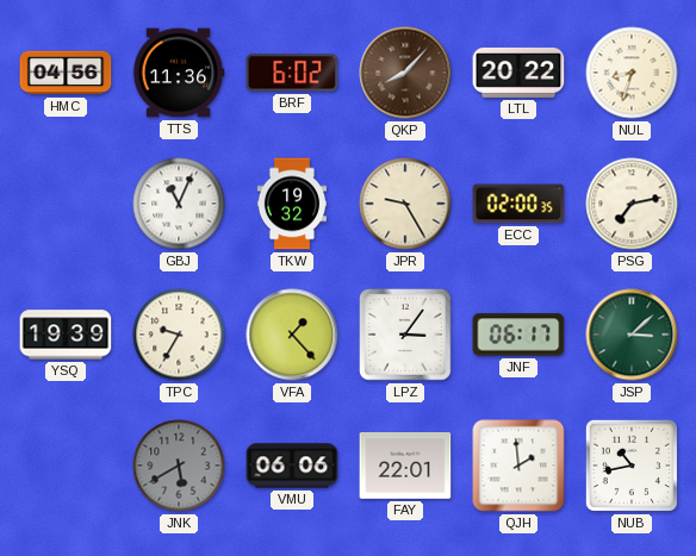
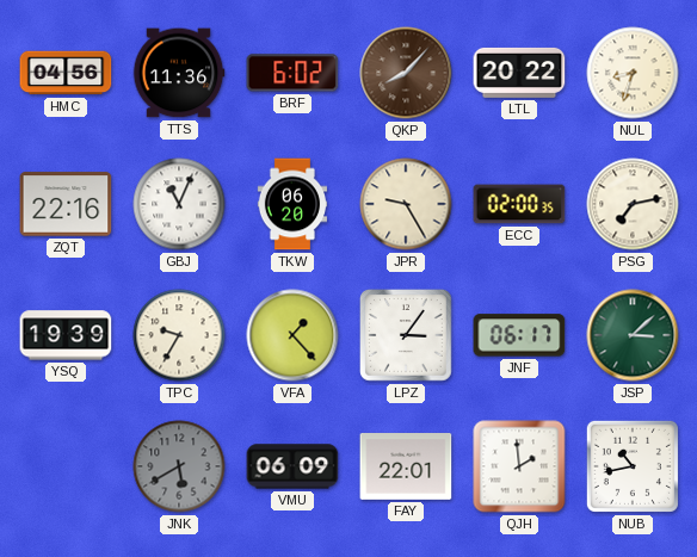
ZQT: none -> 22:16
TKW: 19:32 -> 06:20
VMU: 06:06 -> 06:09
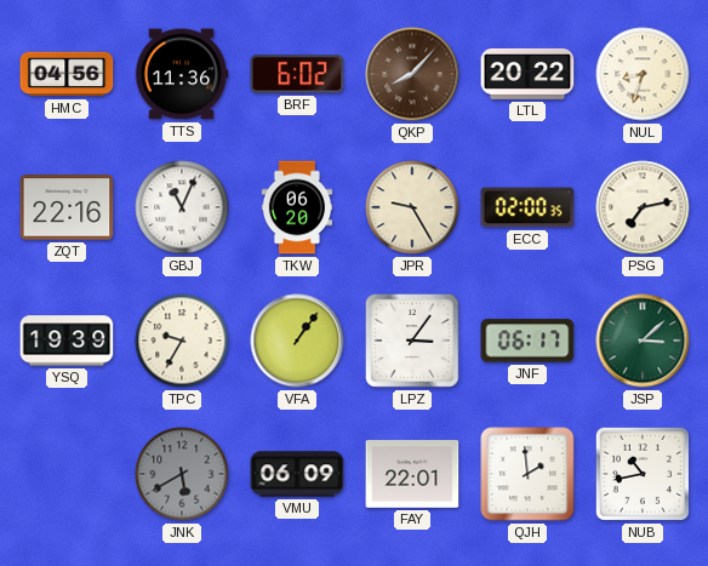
VFA: 1:23 -> 1:06
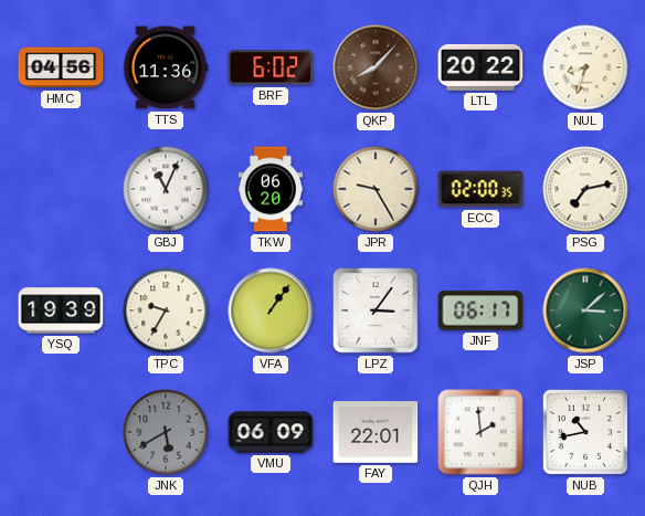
ZQT: 22:16 -> none
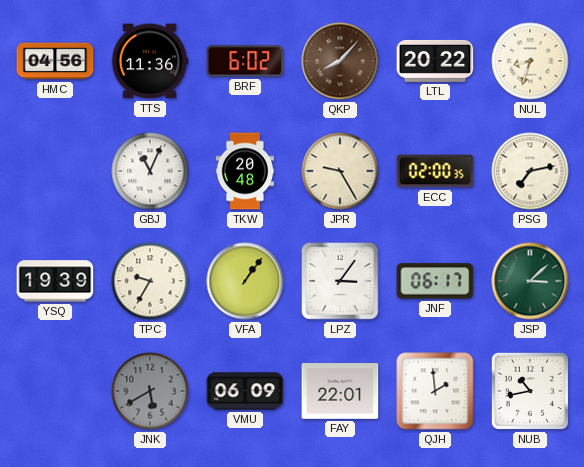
TKW: 06:20 -> 20:48
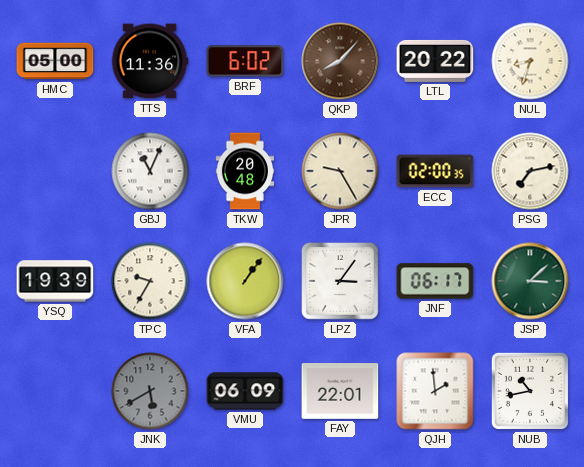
HMC: 04:56 -> 05:00
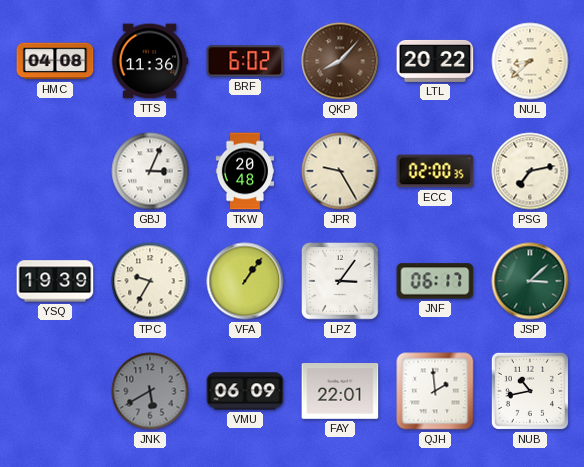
HMC: 05:00 -> 04:08
NUL: 8:33 -> 8:38
GBJ: 11:04 -> 3:04
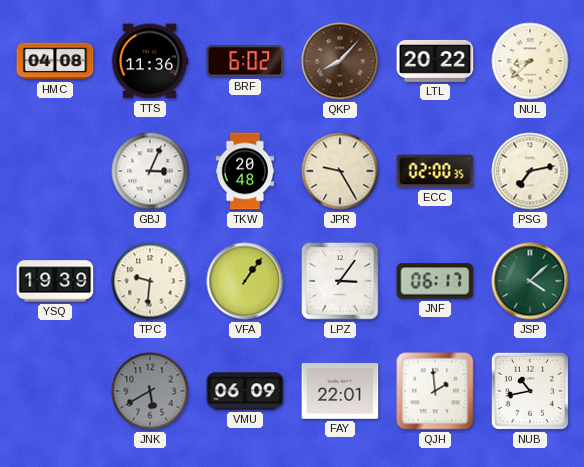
TPC: 9:35 -> 9:31
JSP: 3:08 -> 4:08
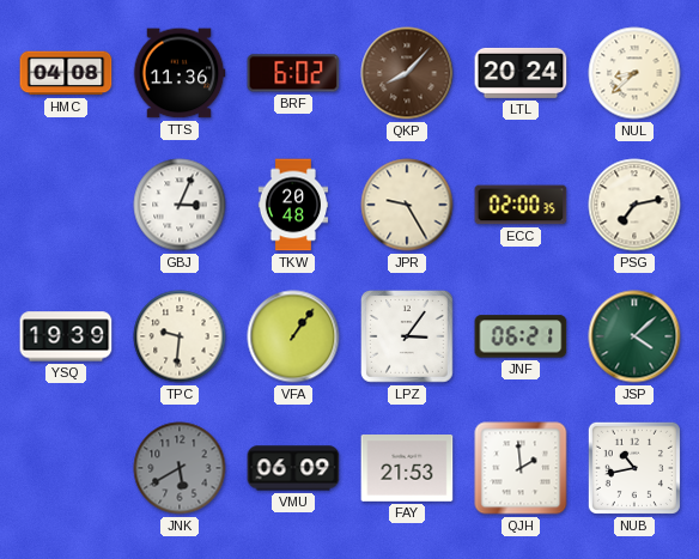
LTL: 20:22 -> 20:24
JNF: 06:17 -> 06:21
FAY: 22:01 -> 21:53
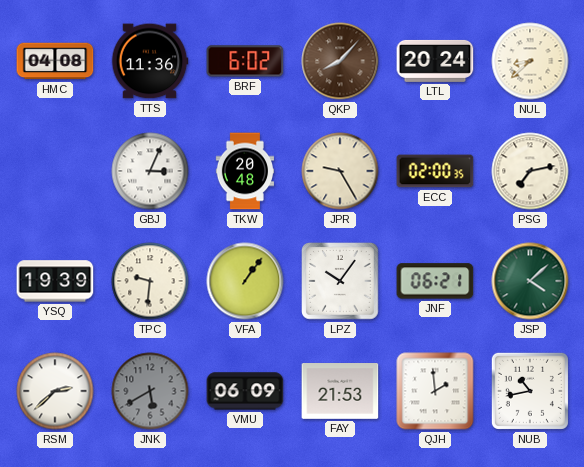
LPZ: 3:06 -> 10:06
RSM: none -> 2:38
